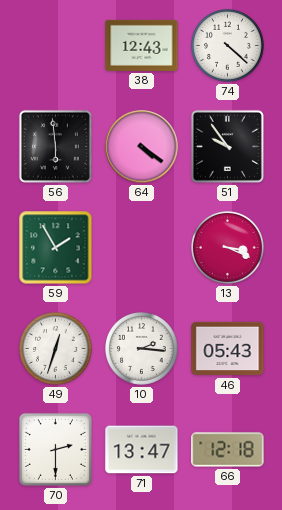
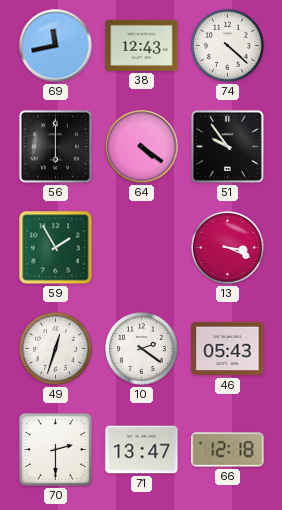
69: none -> 11:43
56: 5:59 -> 6:00
10: 2:16 -> 2:21
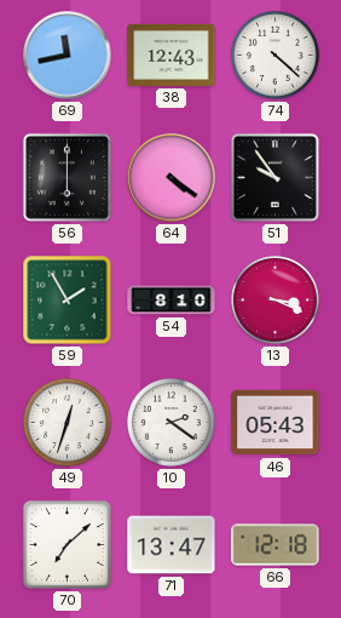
54: none -> 8:10
70: 2:30 -> 7:08
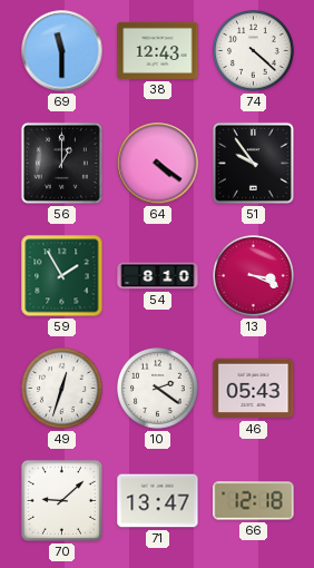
69: 11:43 -> 11:30
56: 6:00 -> 1:00
70: 7:08 -> 9:08
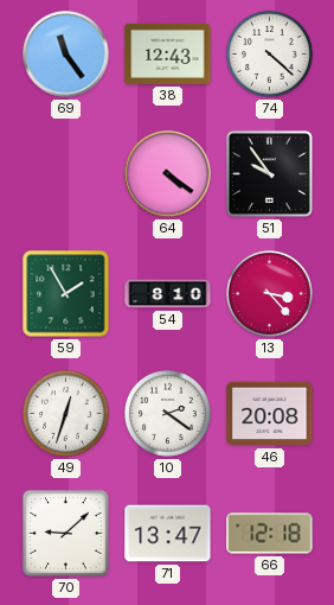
69: 11:30 -> 11:24
56: 1:00 -> none
13: 3:19 -> 3:23
46: 05:43 -> 20:08
